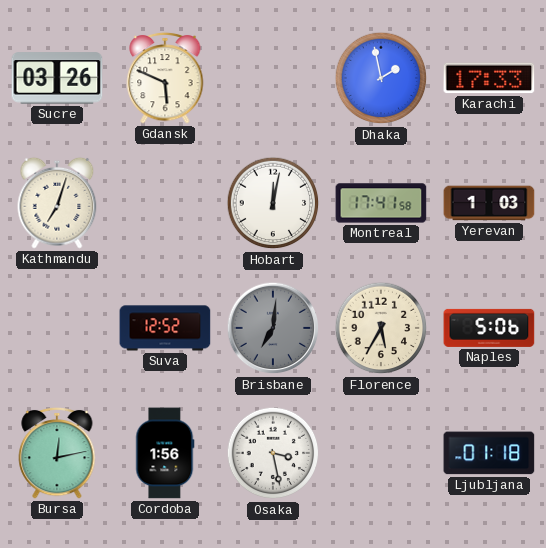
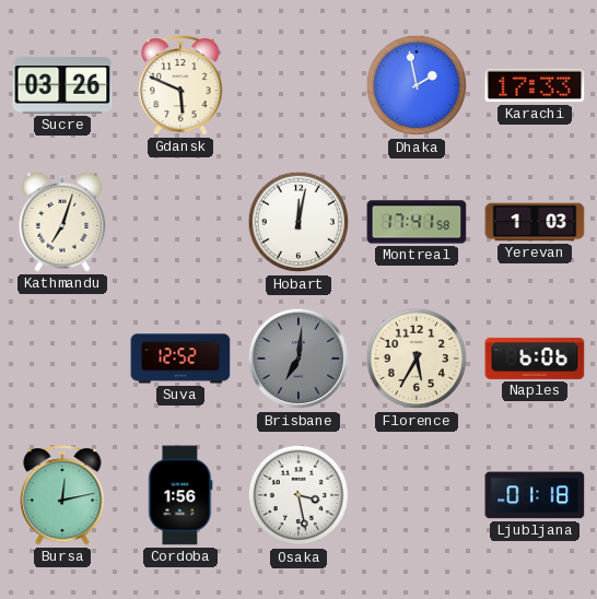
Naples: 5:06 -> 6:06
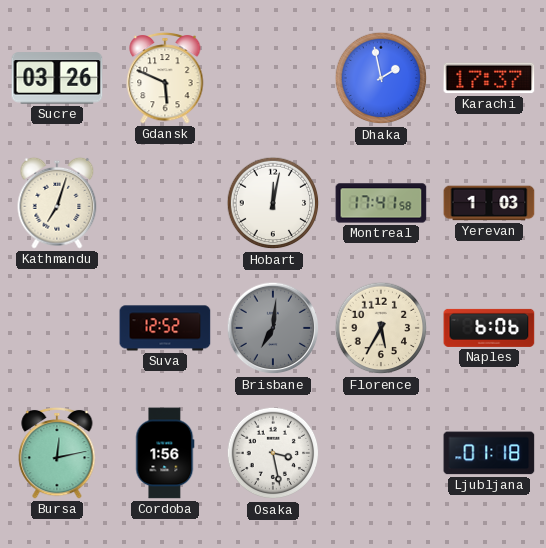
Karachi: 17:33 -> 17:37
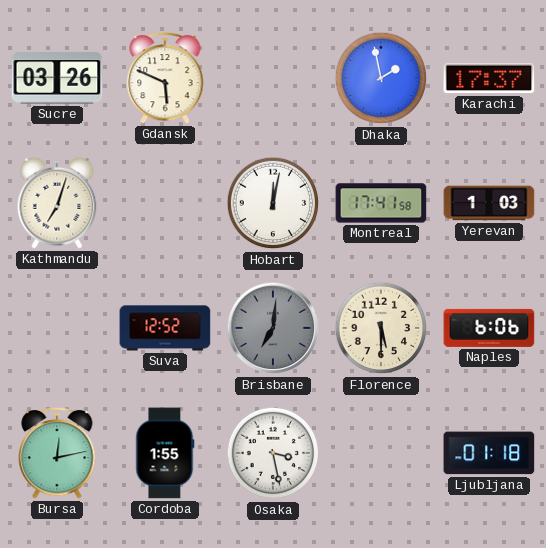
Florence: 5:35 -> 5:30
Cordoba: 1:56 -> 1:55
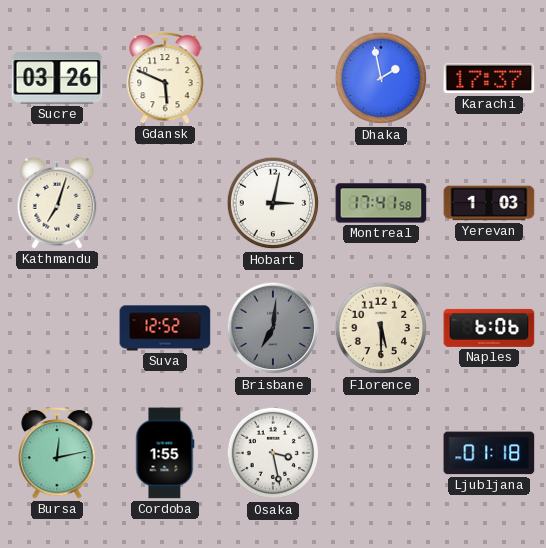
Hobart: 12:02 -> 3:02
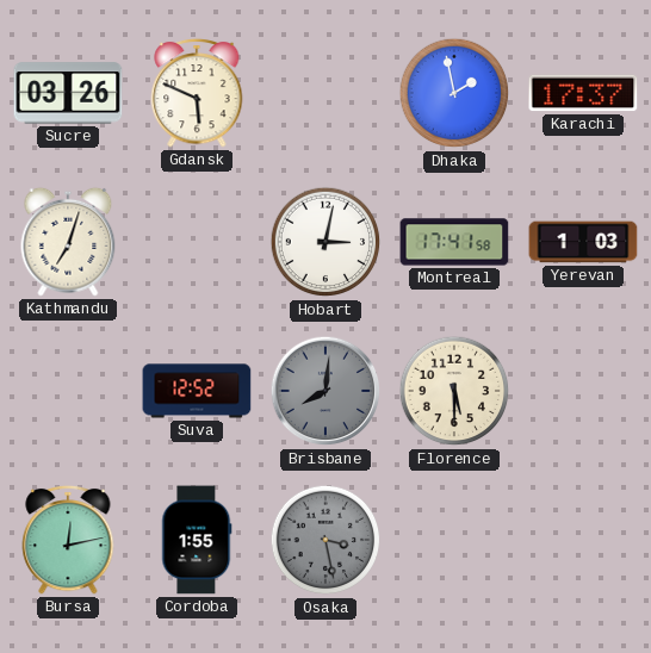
Brisbane: 7:01 -> 8:01
Naples: 6:06 -> none
Osaka dial: white -> grey
Ljubljana: 01:18 -> none
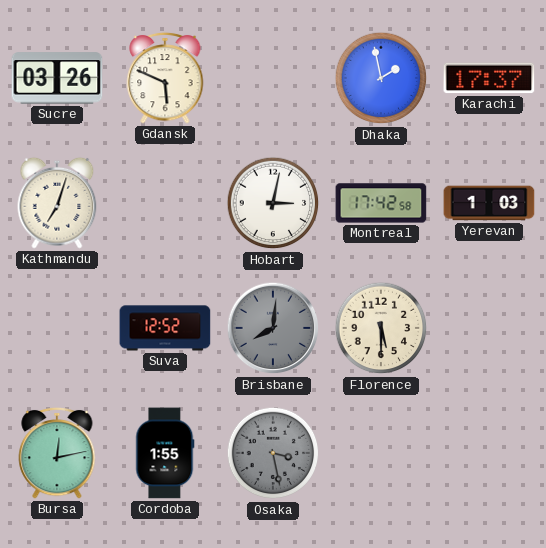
Montreal: 17:41 -> 17:42
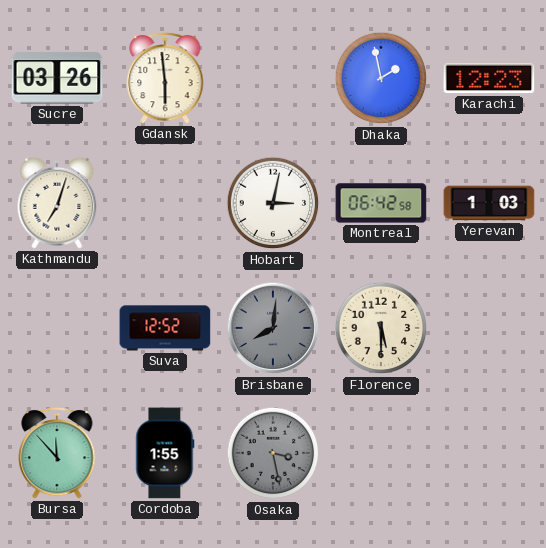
Gdansk: 5:49 -> 5:59
Karachi: 17:37 -> 12:23
Montreal: 17:42 -> 06:42
Bursa: 12:13 -> 11:53
